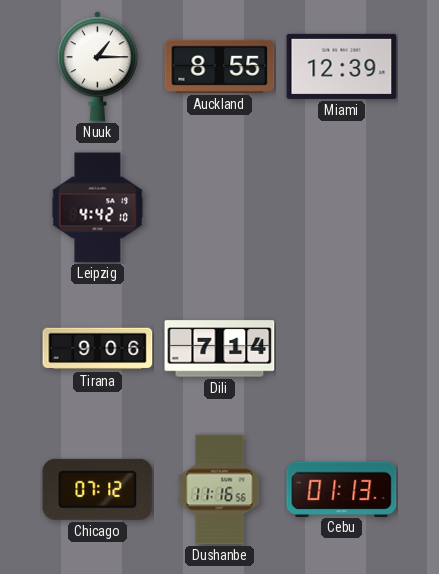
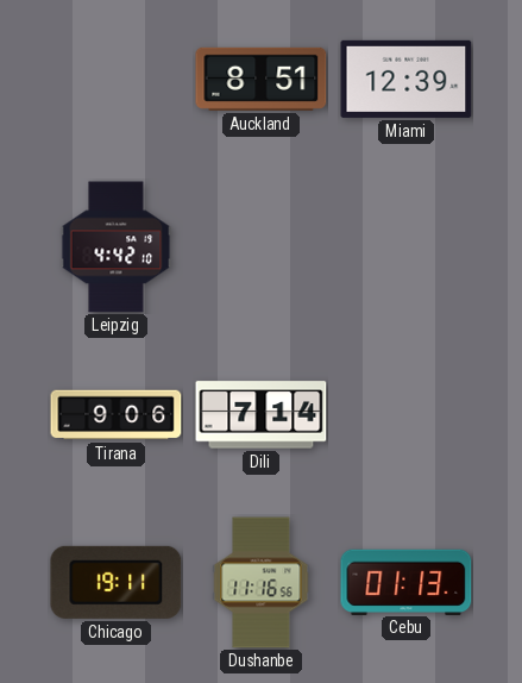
Nuuk: 1:15 -> none
Auckland: 8:55 -> 8:51
Chicago: 07:12 -> 19:11
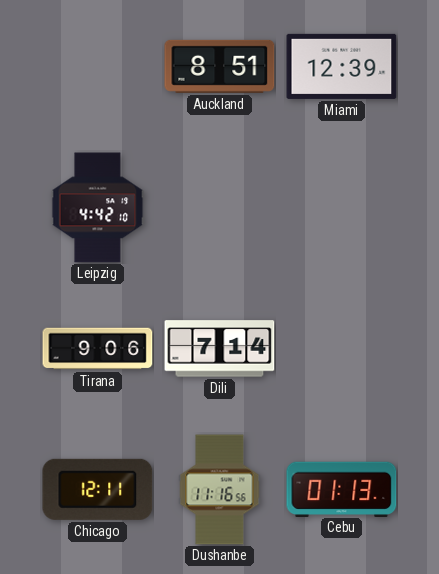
Chicago: 19:11 -> 12:11
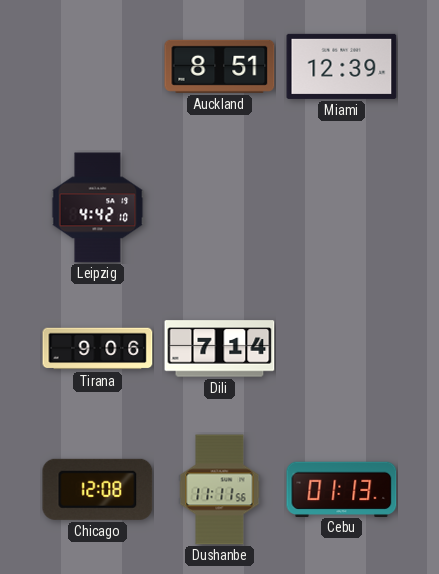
Chicago: 12:11 -> 12:08
Dushanbe: 11:16 -> 11:11
